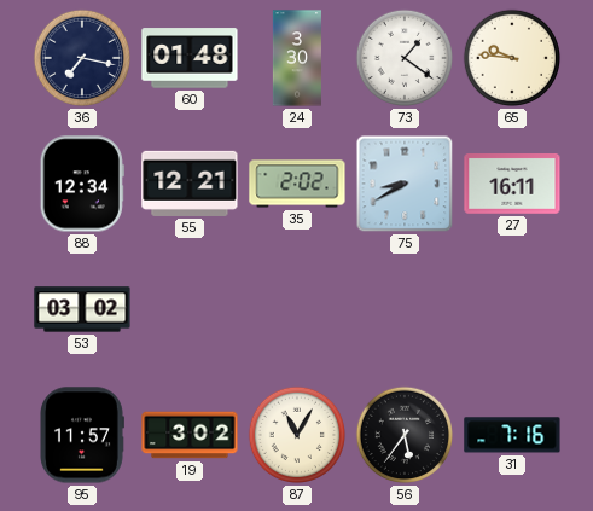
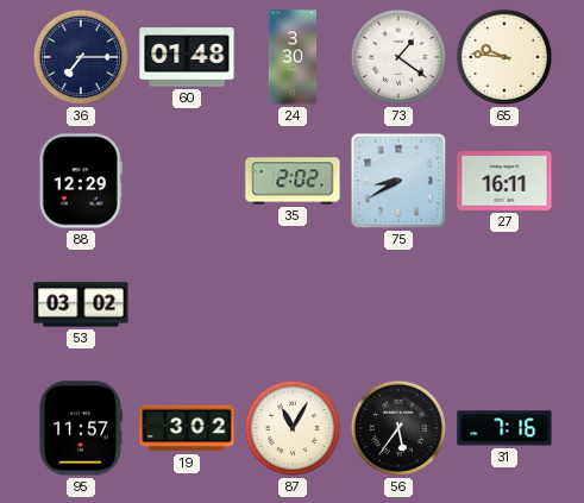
36: 7:17 -> 7:15
88: 12:34 -> 12:29
55: 12:21 -> none
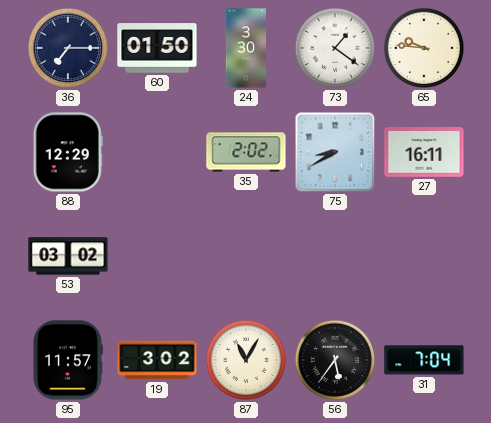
60: 01:48 -> 01:50
31: 7:16 -> 7:04
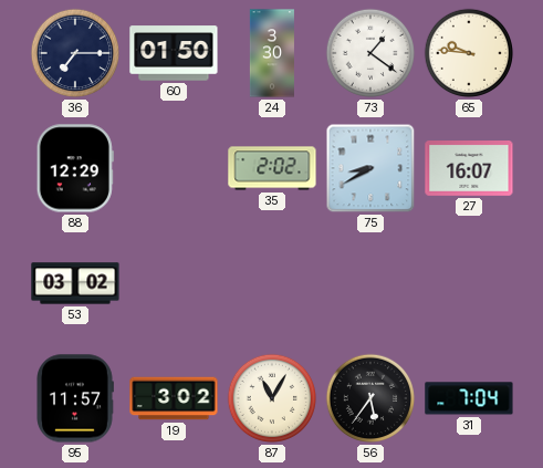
27: 16:11 -> 16:07
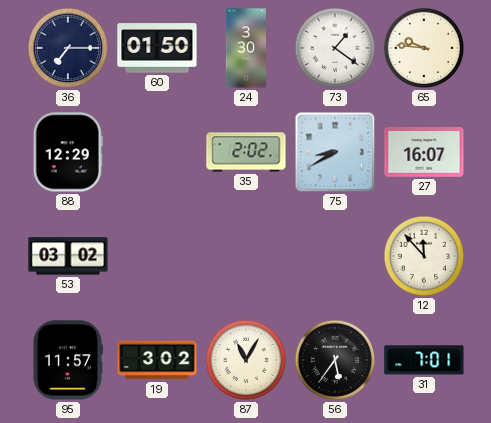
12: none -> 11:53
31: 7:04 -> 7:01
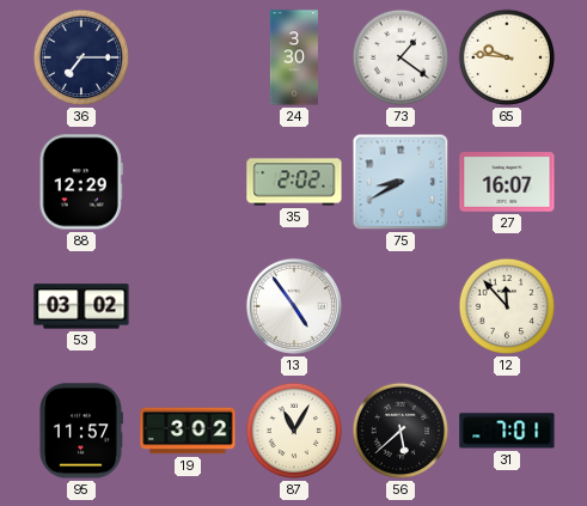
60: 01:50 -> none
13: none -> 4:54
56: 5:36 -> 5:38
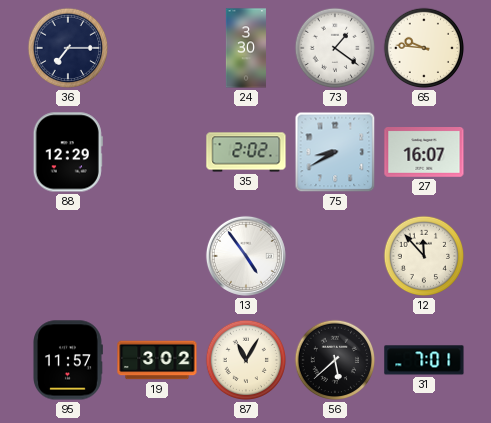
53: 03:02 -> none
